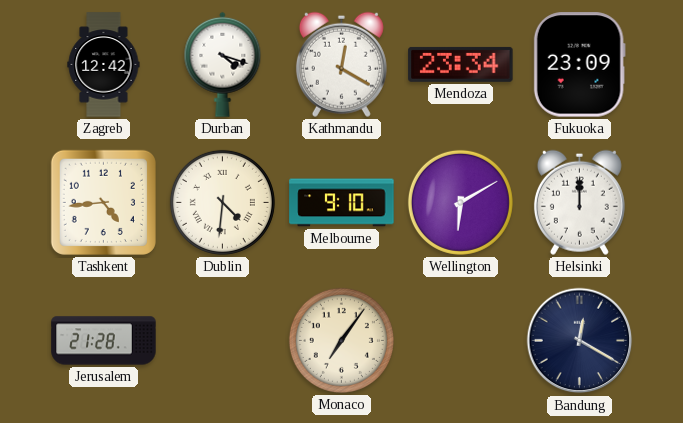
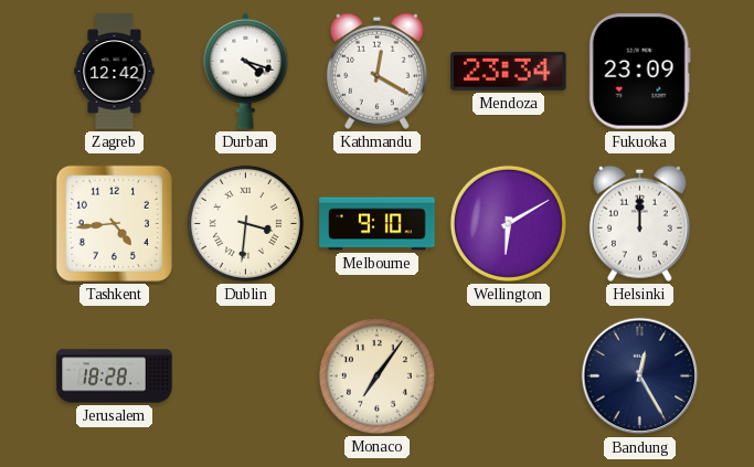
Dublin: 4:31 -> 3:31
Jerusalem: 21:28 -> 18:28
Bandung: 12:20 -> 12:25
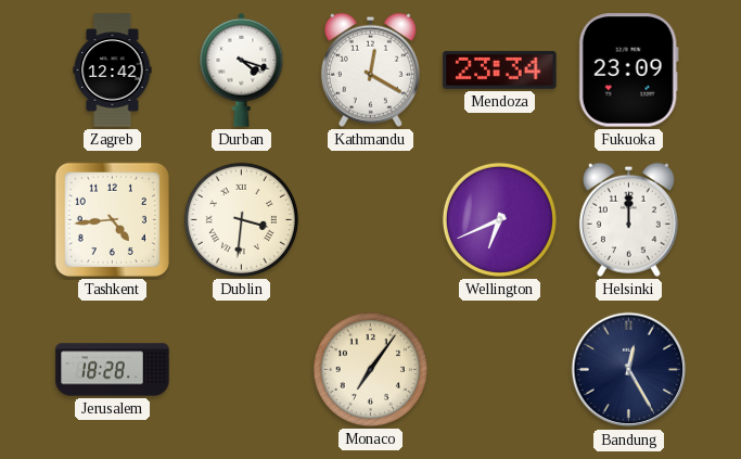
Melbourne: 9:10 -> none
Wellington: 6:10 -> 6:41
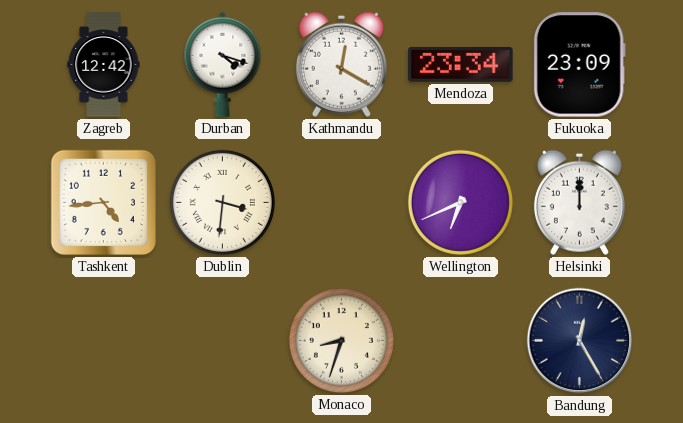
Jerusalem: 18:28 -> none
Monaco: 7:06 -> 8:33
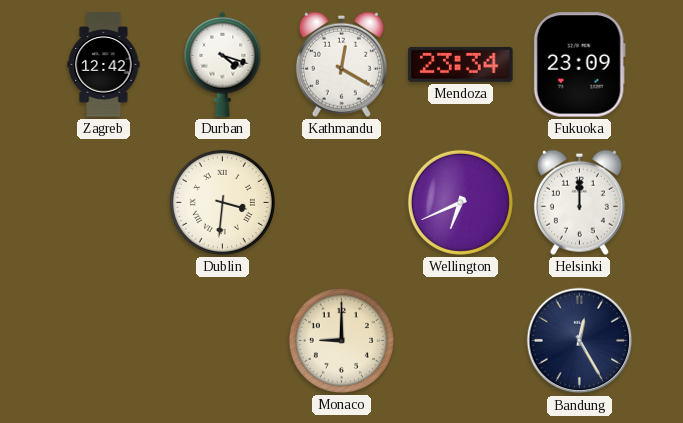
Tashkent: 4:44 -> none
Monaco: 8:33 -> 9:00
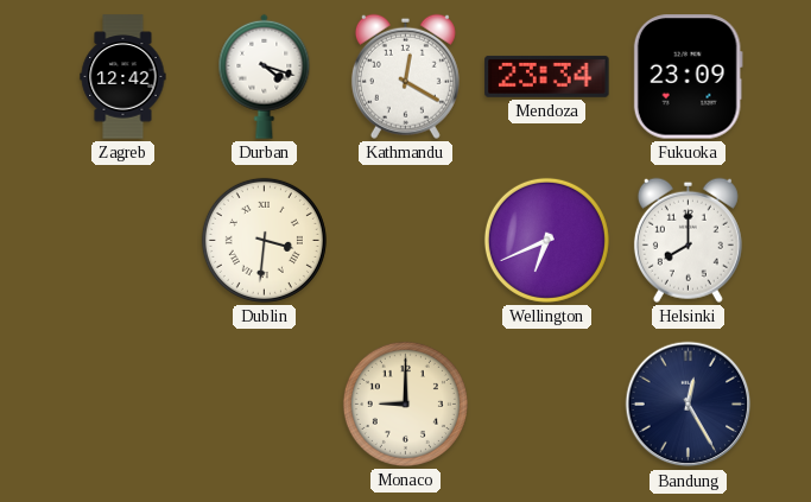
Helsinki: 12:00 -> 8:00
